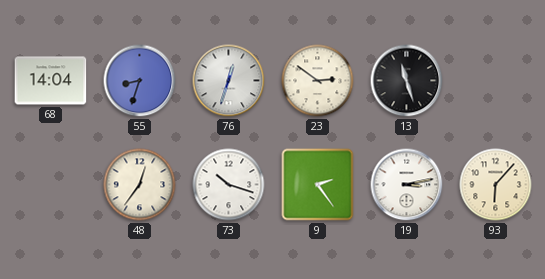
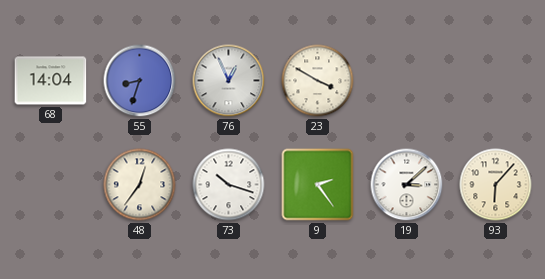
76: 12:33 -> 12:56
23: 2:51 -> 3:50
13: 11:27 -> none
19: 3:13 -> 3:08
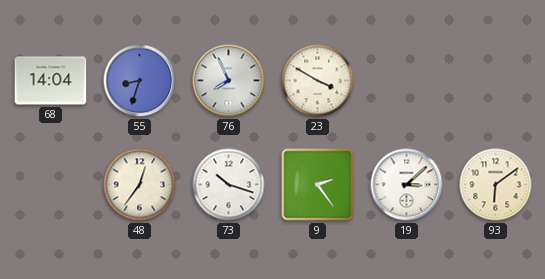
76: 12:56 -> 7:56
93: 6:07 -> 6:09
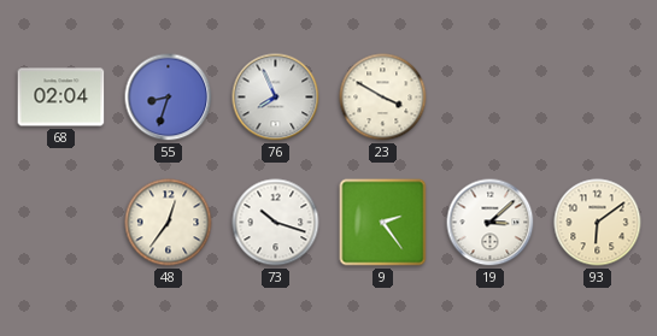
68: 14:04 -> 02:04
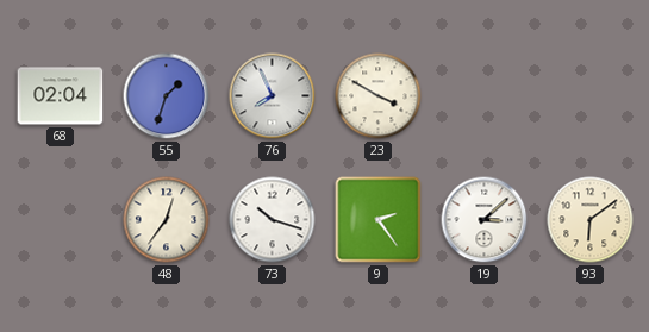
55: 8:33 -> 1:33
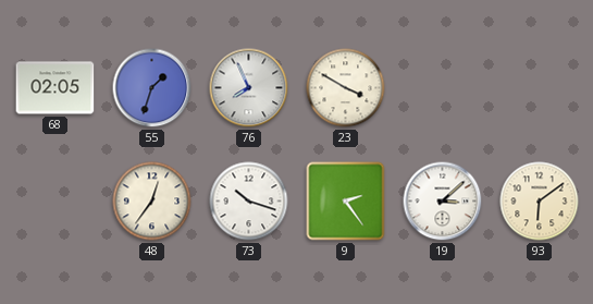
68: 02:04 -> 02:05
